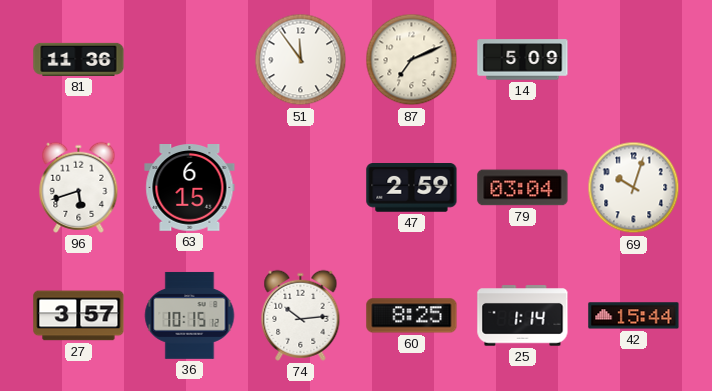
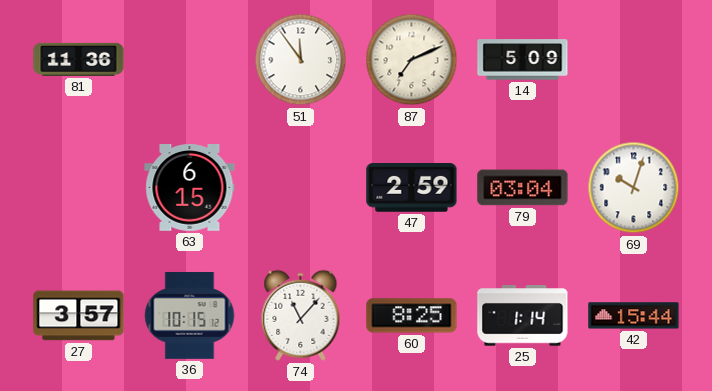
96: 5:42 -> none
74: 10:14 -> 11:07
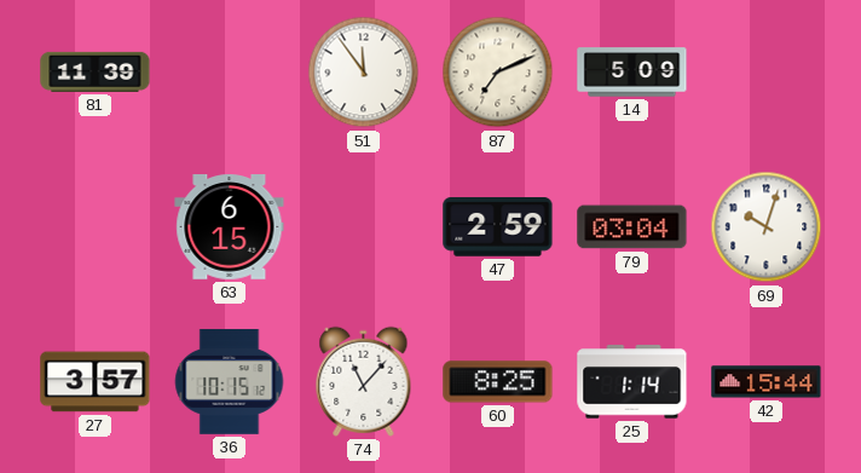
81: 11:36 -> 11:39
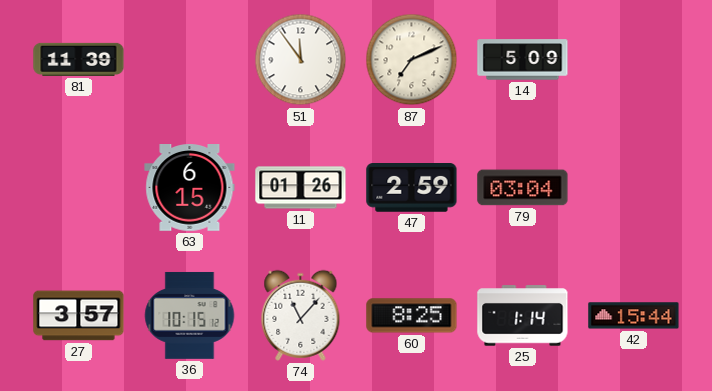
11: none -> 01:26
69: 10:03 -> none
